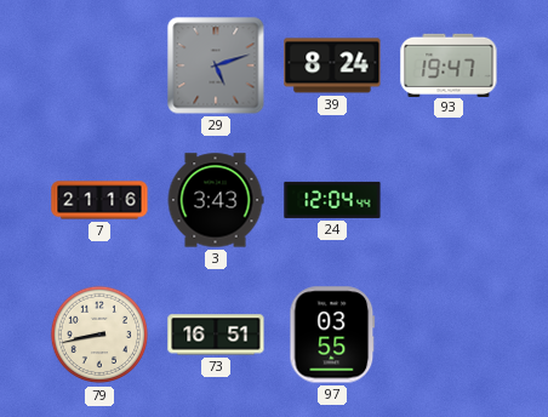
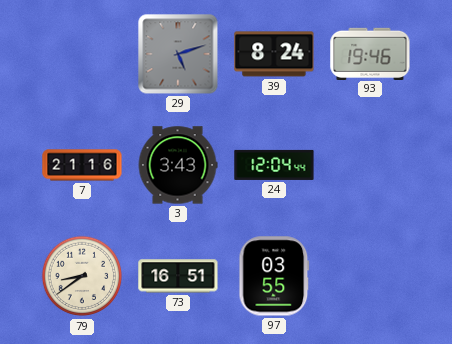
93: 19:47 -> 19:46
79: 8:43 -> 8:39
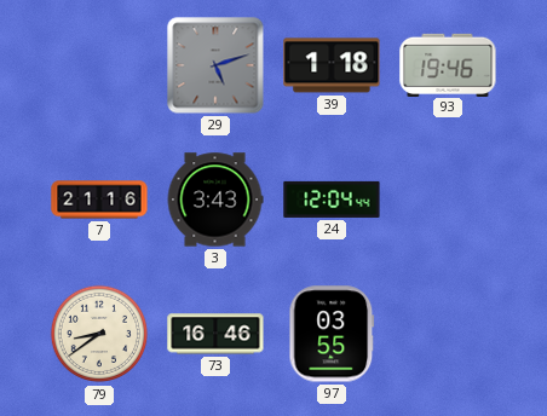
39: 8:24 -> 1:18
73: 16:51 -> 16:46
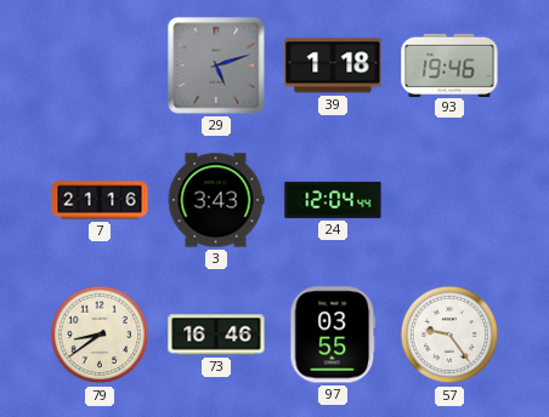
57: none -> 9:24
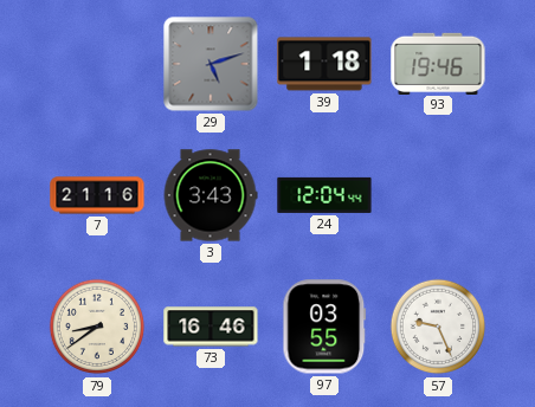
57: 9:24 -> 9:26
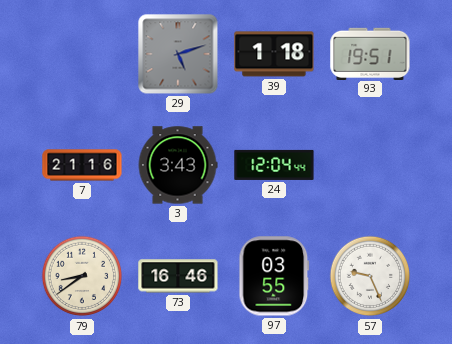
93: 19:46 -> 19:51
